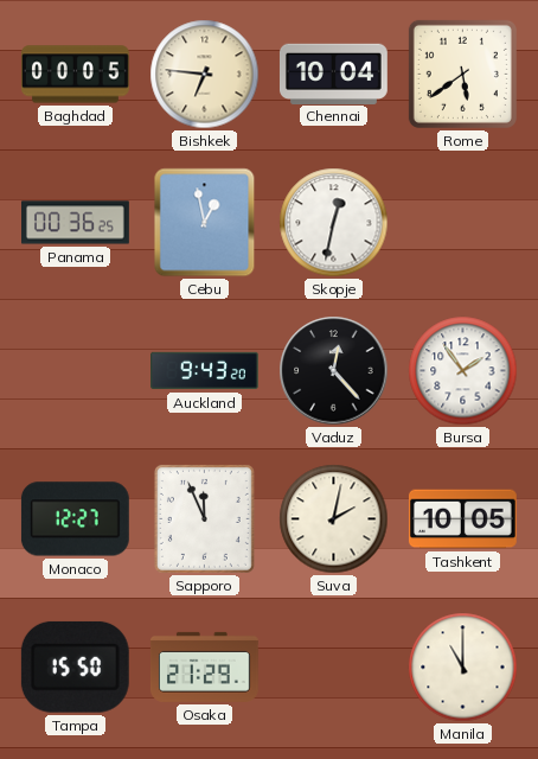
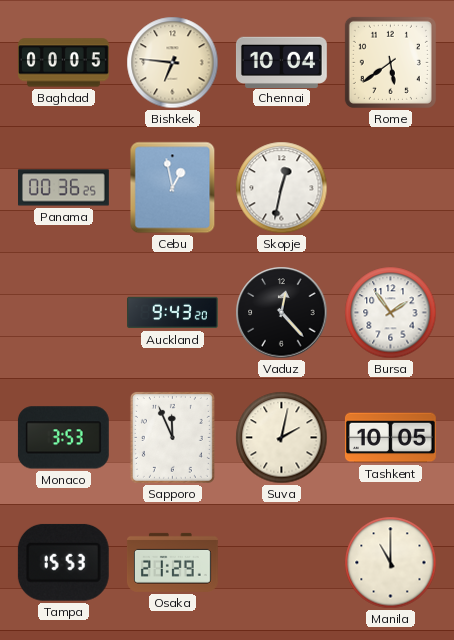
Monaco: 12:27 -> 3:53
Tampa: 15:50 -> 15:53
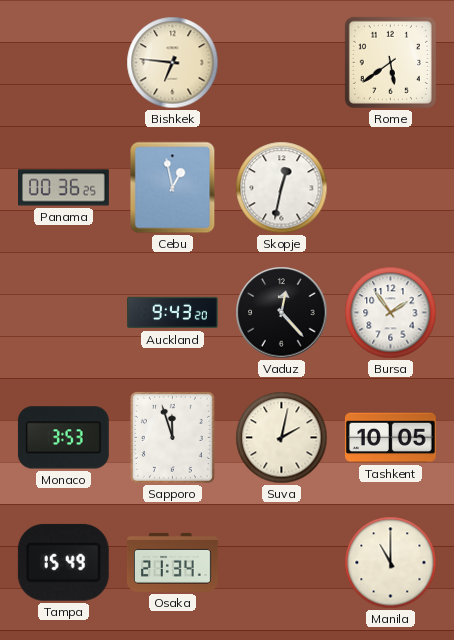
Baghdad: 00:05 -> none
Chennai: 10:04 -> none
Sapporo: 11:56 -> 11:57
Tampa: 15:53 -> 15:49
Osaka: 21:29 -> 21:34
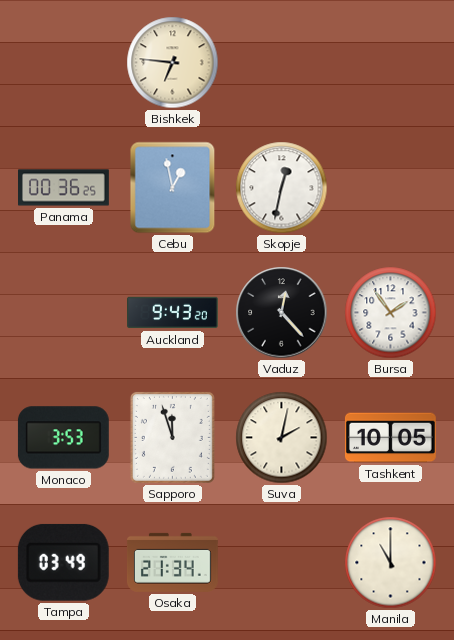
Rome: 5:39 -> none
Tampa: 15:49 -> 03:49
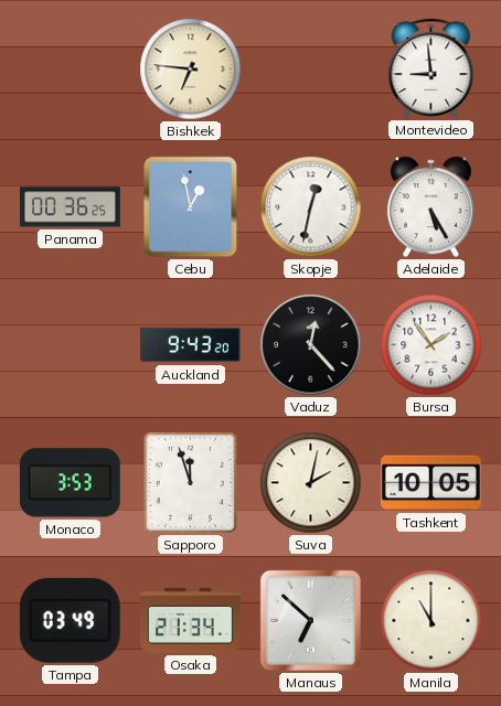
Montevideo: none -> 8:59
Adelaide: none -> 5:25
Manaus: none -> 6:52
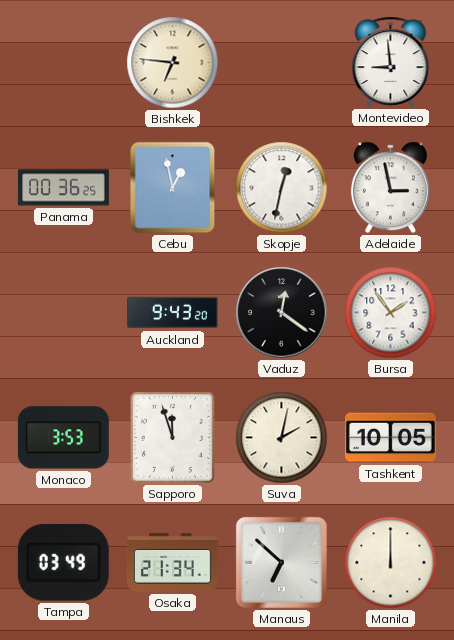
Adelaide: 5:25 -> 2:58
Vaduz: 12:23 -> 12:21
Manila: 11:00 -> 12:00
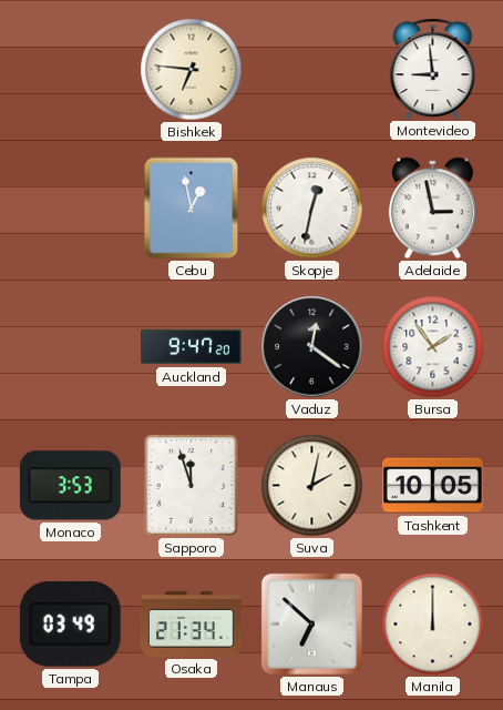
Panama: 00:36 -> none
Auckland: 9:43 -> 9:47
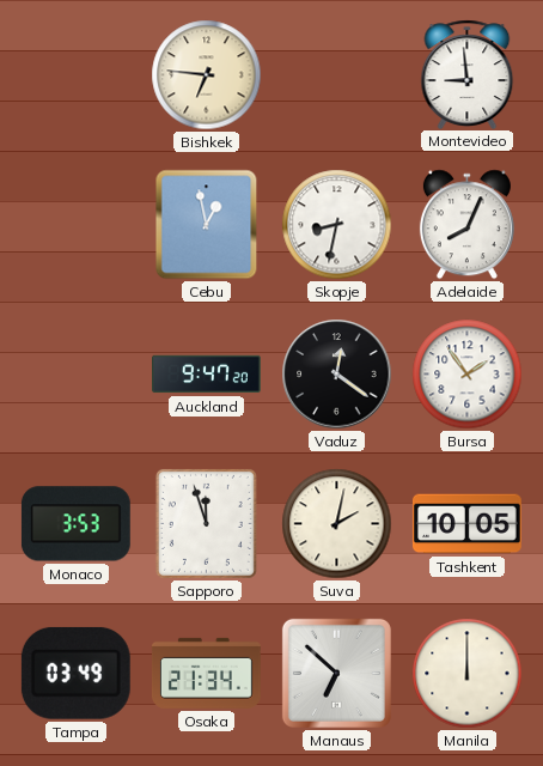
Skopje: 12:32 -> 8:32
Adelaide: 2:58 -> 8:04
